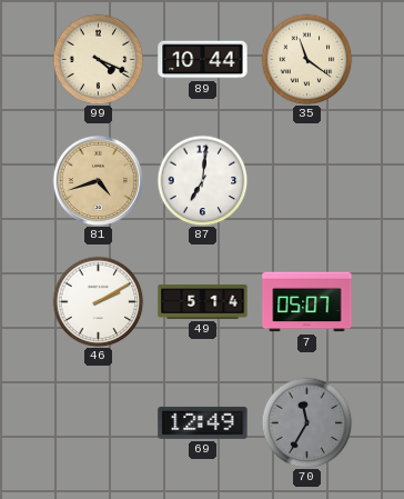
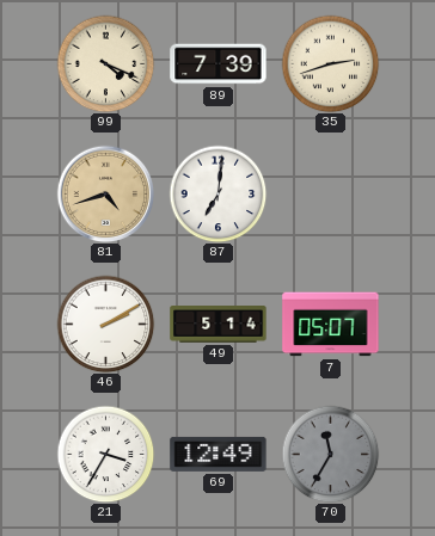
89: 10:44 -> 7:39
35: 11:21 -> 2:42
21: none -> 3:35
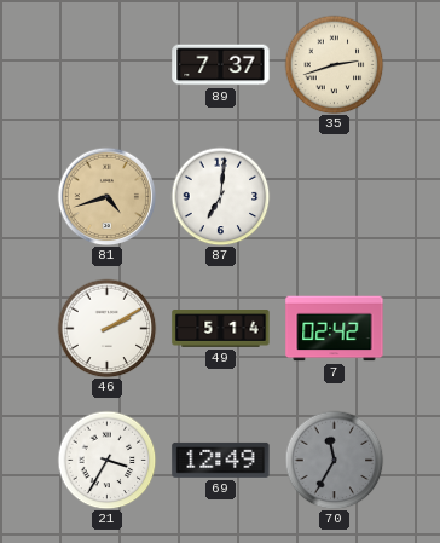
99: 4:19 -> none
89: 7:39 -> 7:37
7: 05:07 -> 02:42
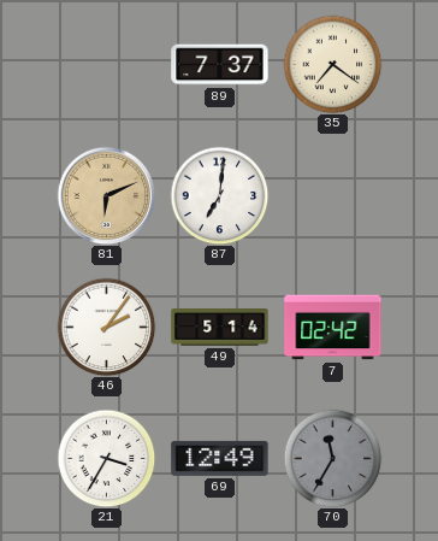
35: 2:42 -> 7:21
81: 4:42 -> 6:11
46: 2:10 -> 2:06
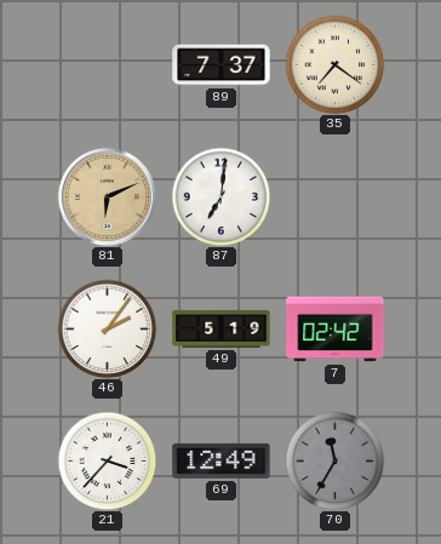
49: 5:14 -> 5:19
21: 3:35 -> 3:37
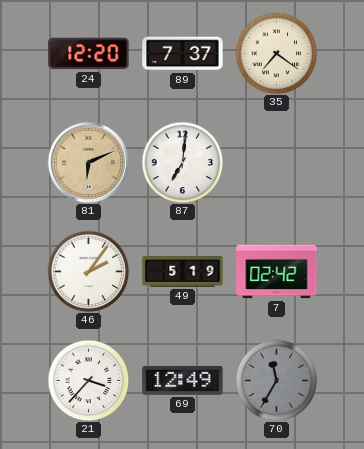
24: none -> 12:20
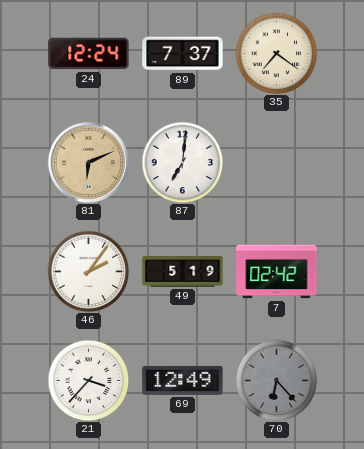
24: 12:20 -> 12:24
70: 11:35 -> 6:23
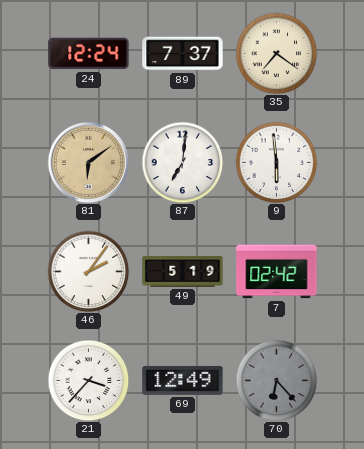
81: 6:11 -> 6:09
9: none -> 5:59
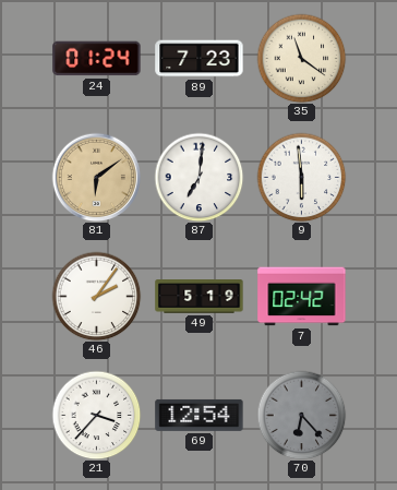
24: 12:24 -> 01:24
89: 7:37 -> 7:23
35: 7:21 -> 11:21
69: 12:49 -> 12:54
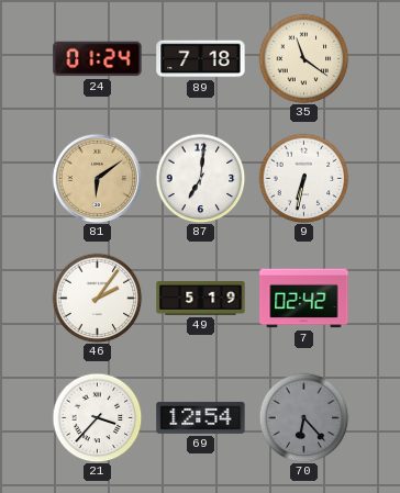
89: 7:23 -> 7:18
9: 5:59 -> 6:32
